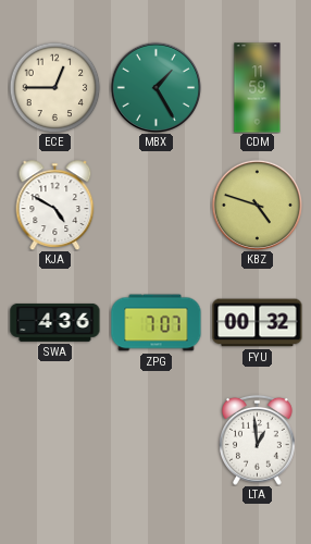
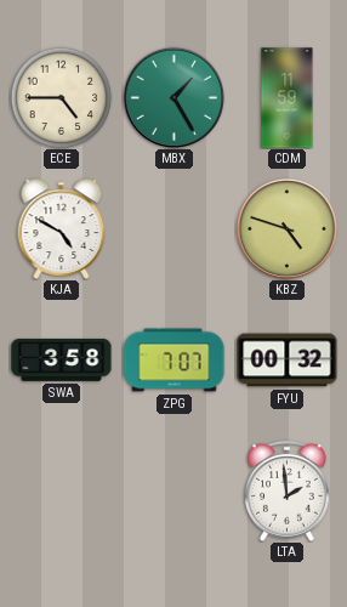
ECE: 12:45 -> 4:45
SWA: 4:36 -> 3:58
LTA: 12:59 -> 1:59
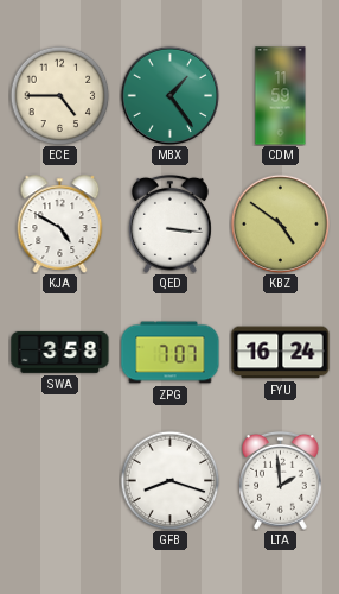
MBX: 1:25 -> 1:24
QED: none -> 3:16
KBZ: 4:48 -> 4:51
FYU: 00:32 -> 16:24
GFB: none -> 8:18
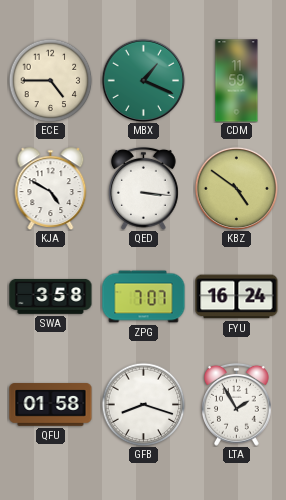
MBX: 1:24 -> 1:19
QFU: none -> 01:58
LTA: 1:59 -> 1:55
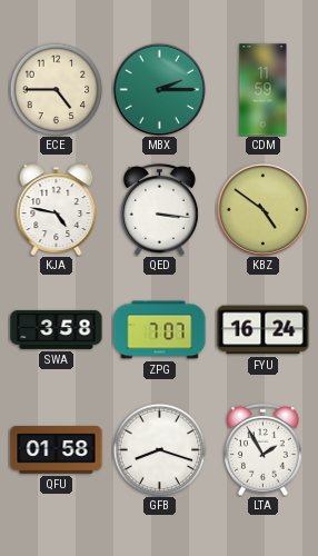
MBX: 1:19 -> 2:15
KJA: 4:50 -> 4:47
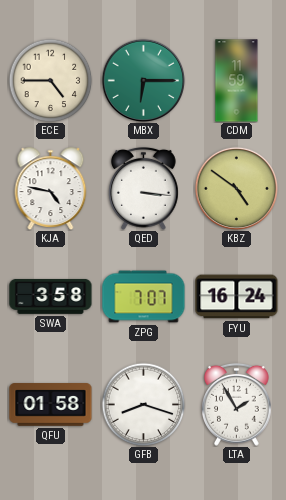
MBX: 2:15 -> 6:15
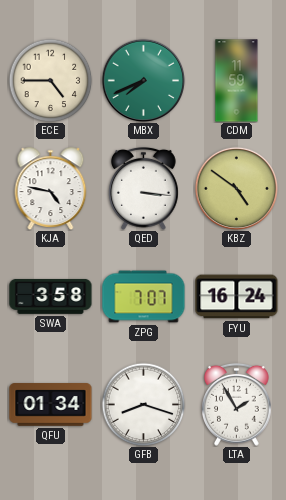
MBX: 6:15 -> 7:41
QFU: 01:58 -> 01:34
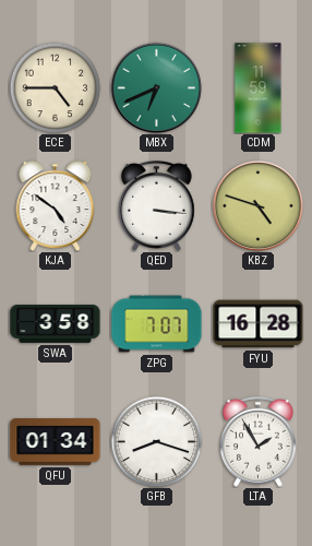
MBX: 7:41 -> 6:41
KJA: 4:47 -> 4:51
KBZ: 4:51 -> 4:48
FYU: 16:24 -> 16:28
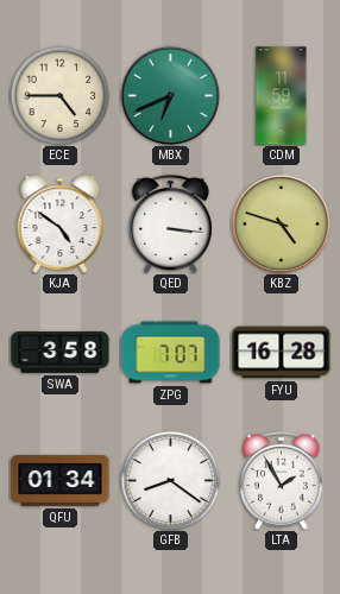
GFB: 8:18 -> 8:21
